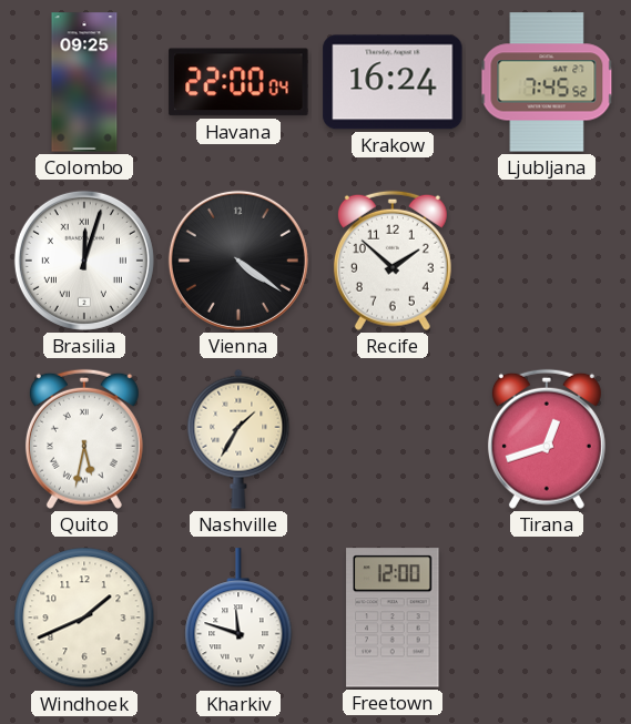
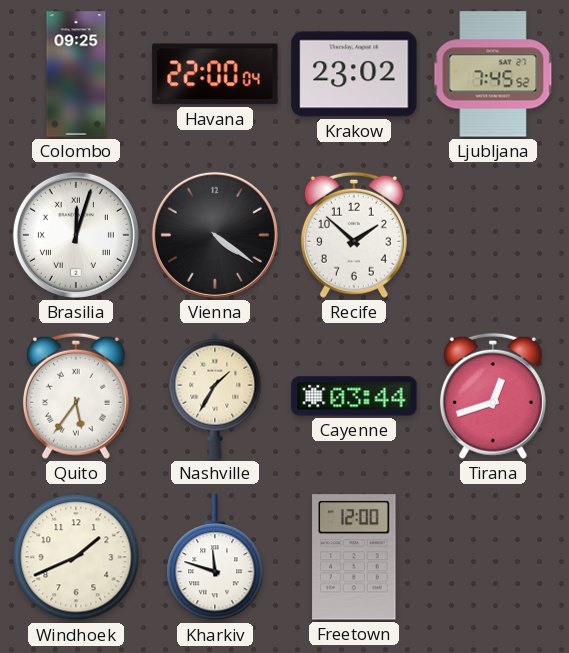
Krakow: 16:24 -> 23:02
Quito: 5:32 -> 5:36
Cayenne: none -> 03:44
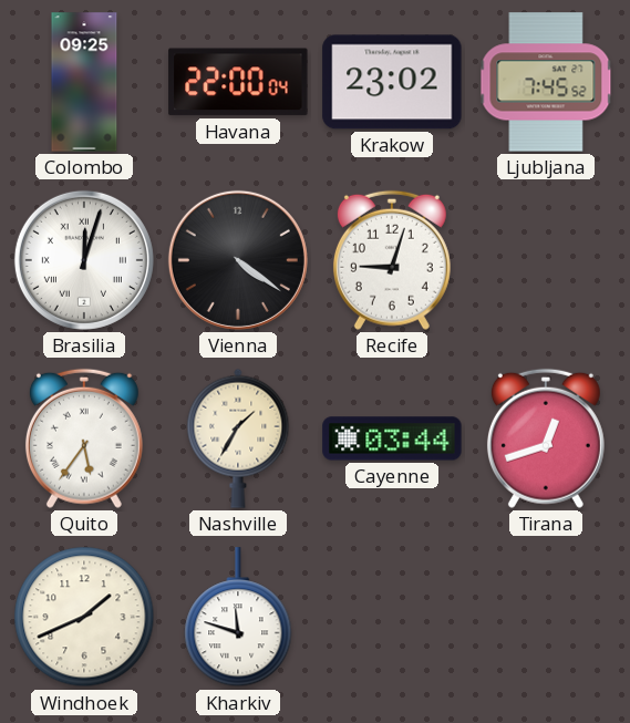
Recife: 1:52 -> 9:03
Freetown: 12:00 -> none
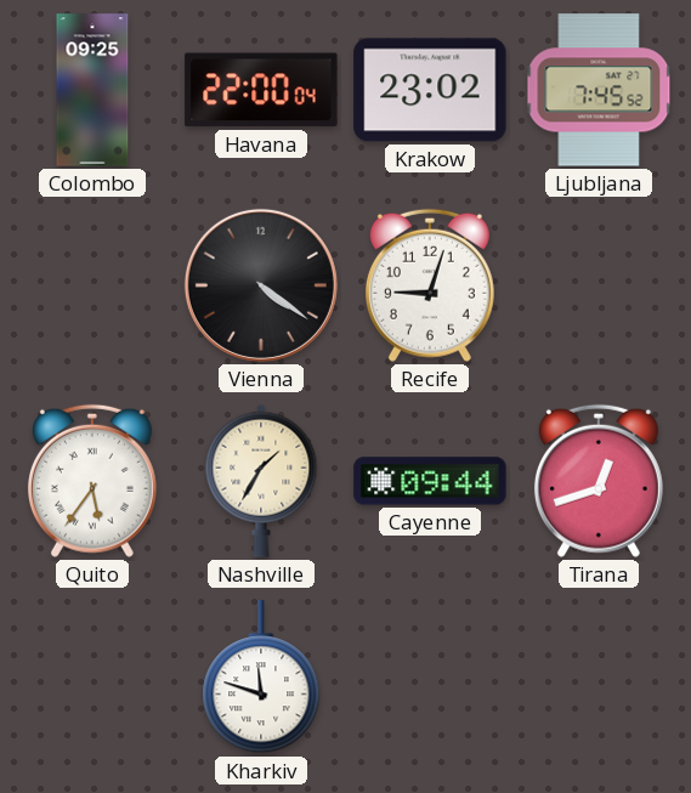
Brasilia: 12:03 -> none
Cayenne: 03:44 -> 09:44
Windhoek: 1:41 -> none
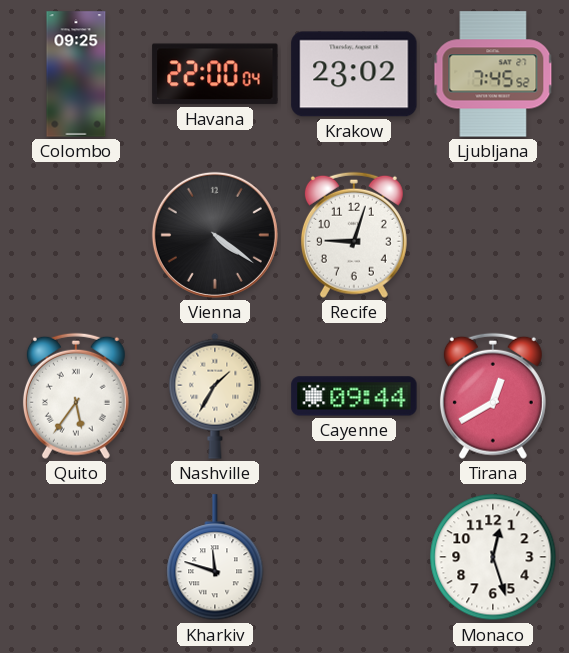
Tirana: 12:42 -> 12:40
Monaco: none -> 12:27
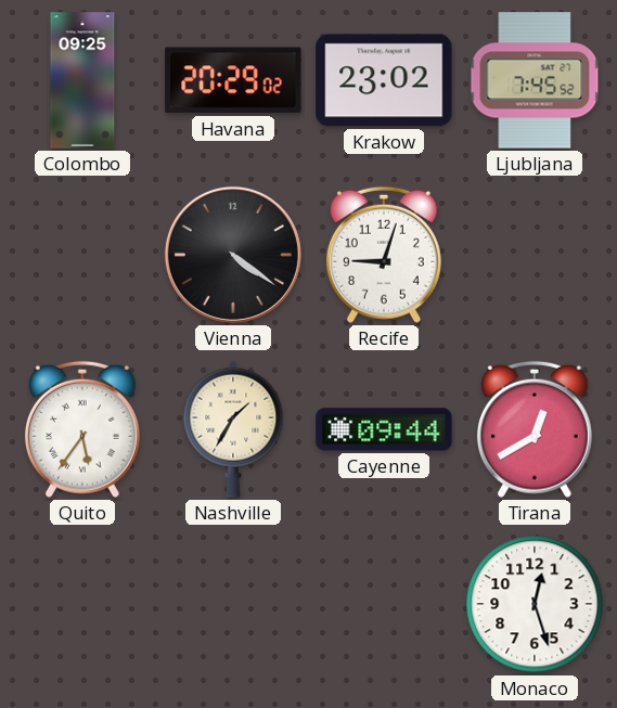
Havana: 22:00 -> 20:29
Kharkiv: 11:48 -> none
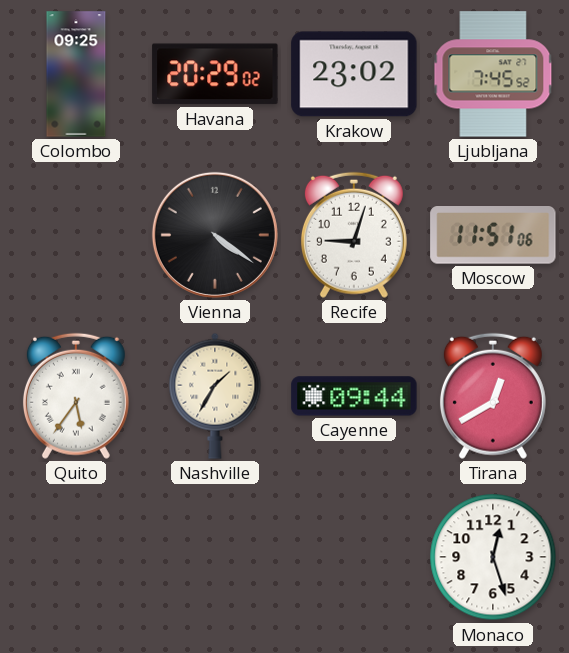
Moscow: none -> 11:51
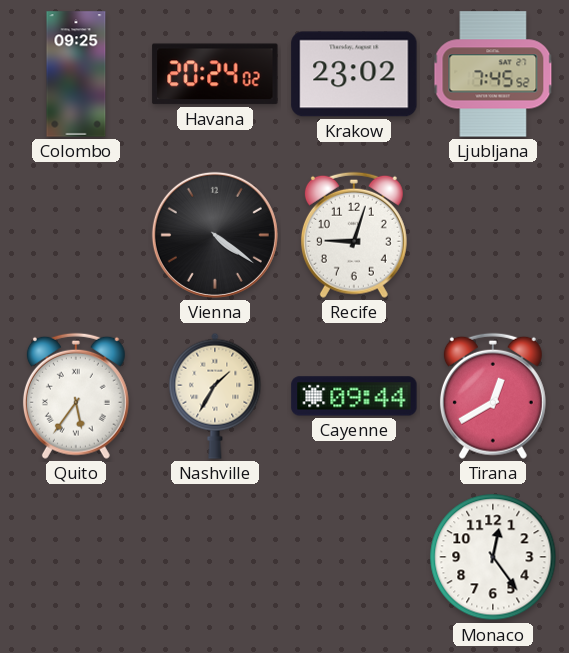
Havana: 20:29 -> 20:24
Moscow: 11:51 -> none
Monaco: 12:27 -> 12:24
